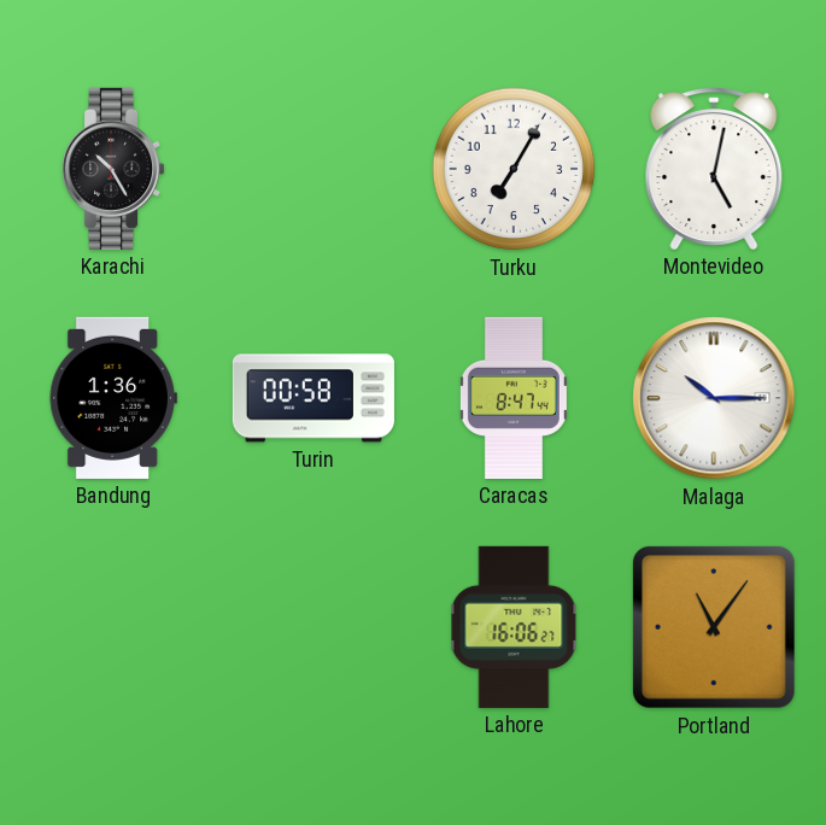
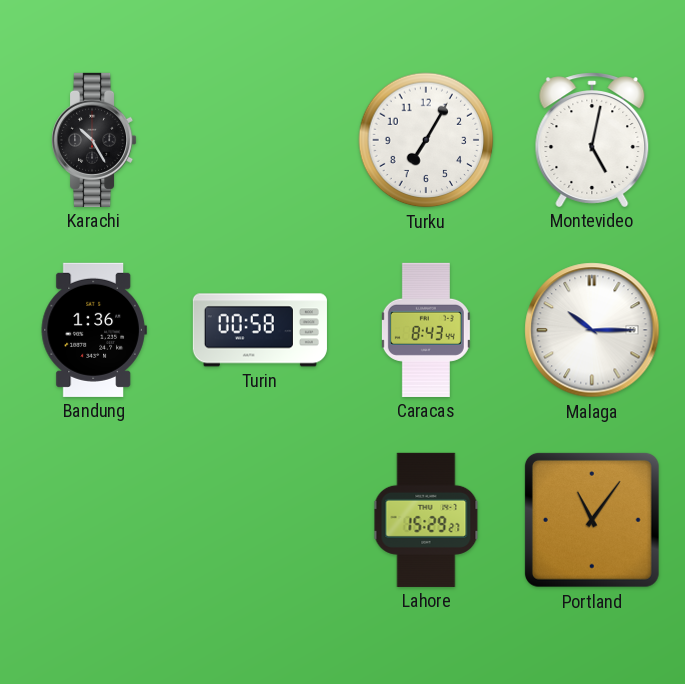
Caracas: 8:47 -> 8:43
Lahore: 16:06 -> 15:29
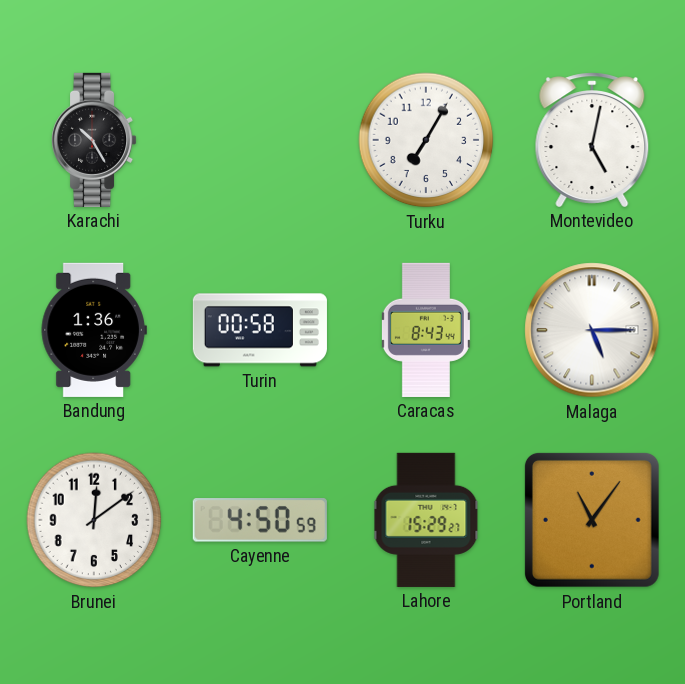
Malaga: 10:15 -> 5:15
Brunei: none -> 12:09
Cayenne: none -> 4:50
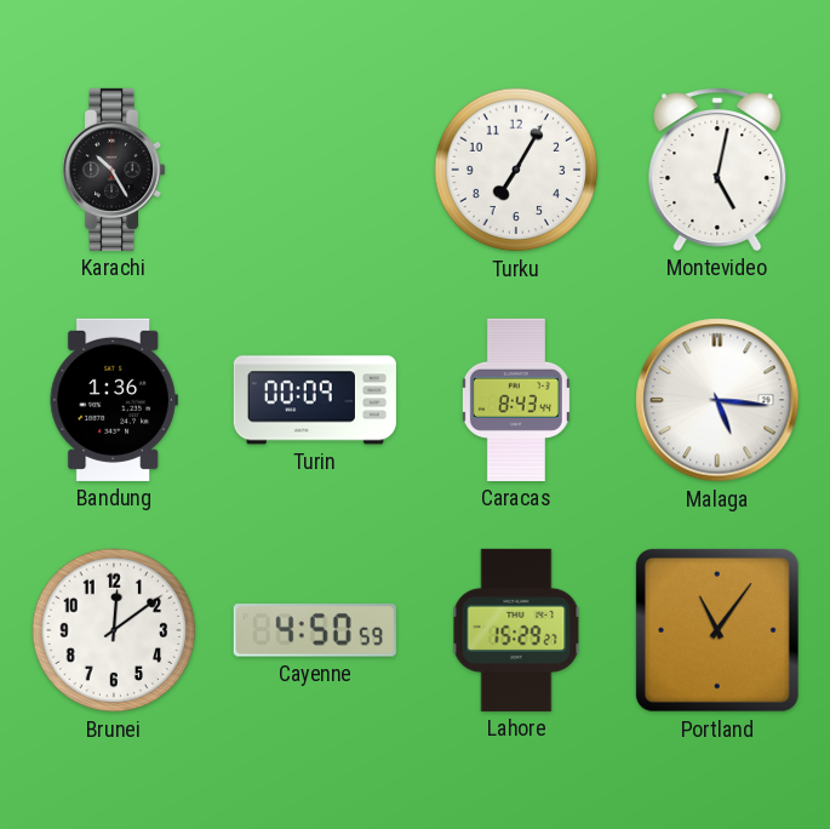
Turin: 00:58 -> 00:09
Malaga: 5:15 -> 5:16
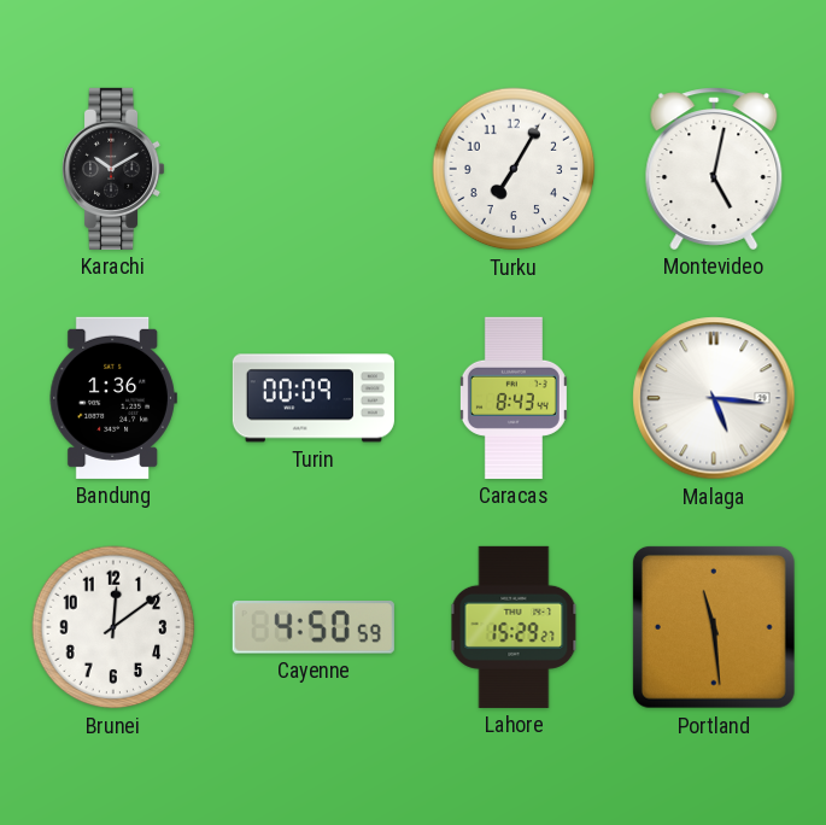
Karachi: 10:25 -> 10:10
Portland: 11:06 -> 11:29
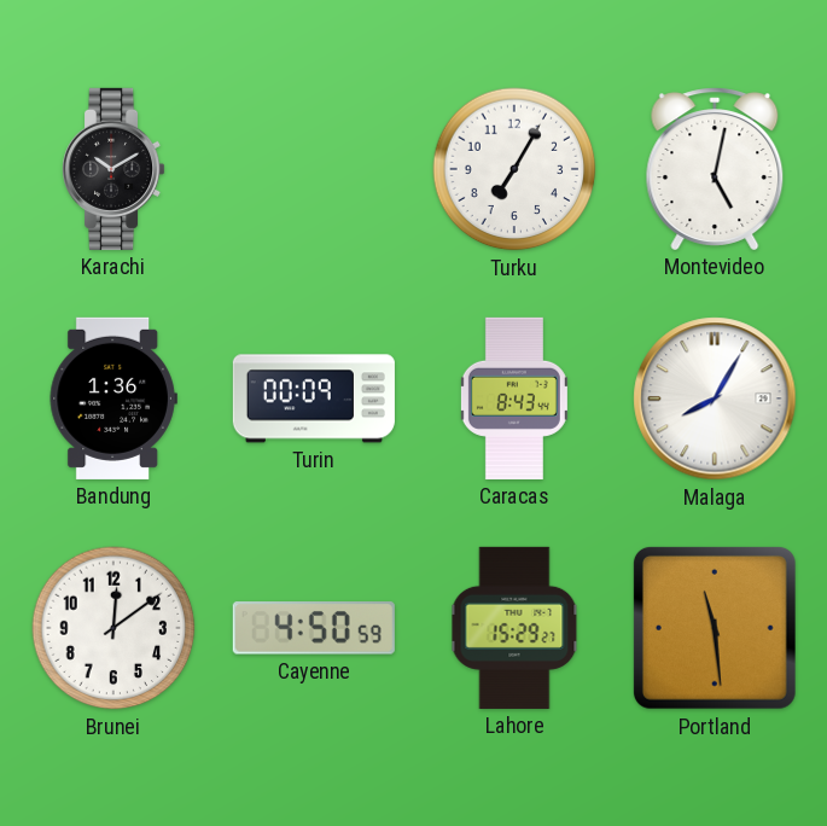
Malaga: 5:16 -> 8:05
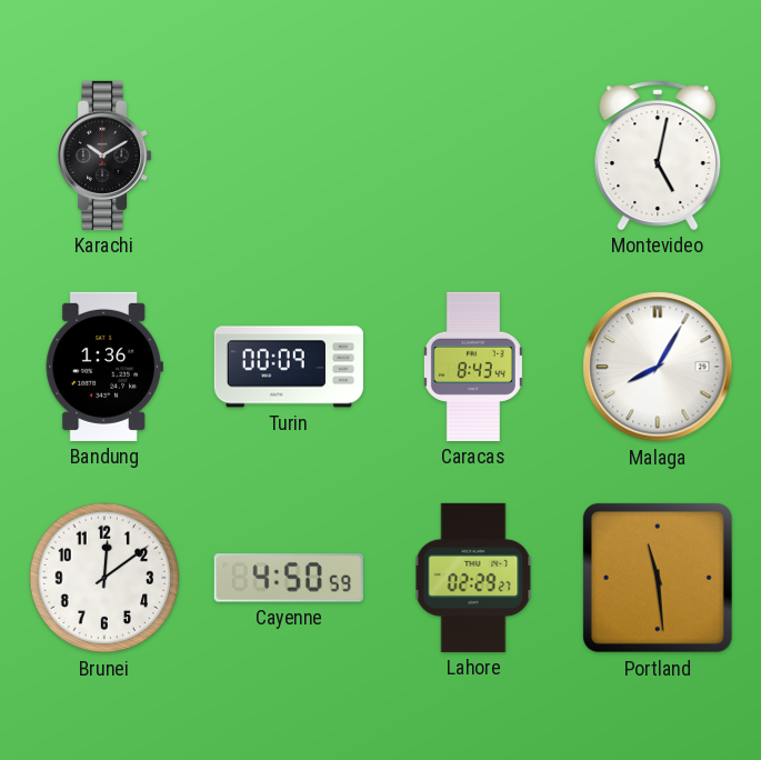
Turku: 7:05 -> none
Lahore: 15:29 -> 02:29
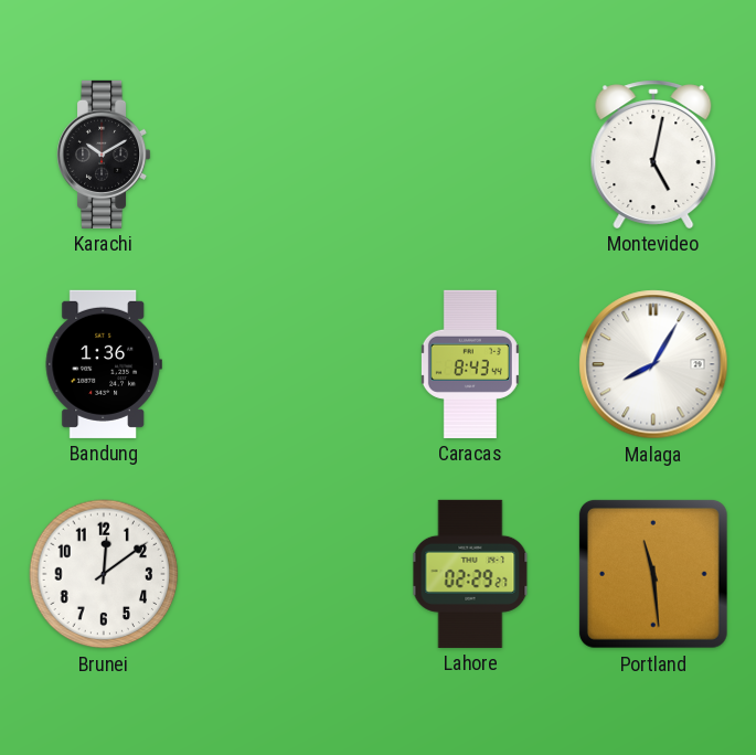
Turin: 00:09 -> none
Cayenne: 4:50 -> none
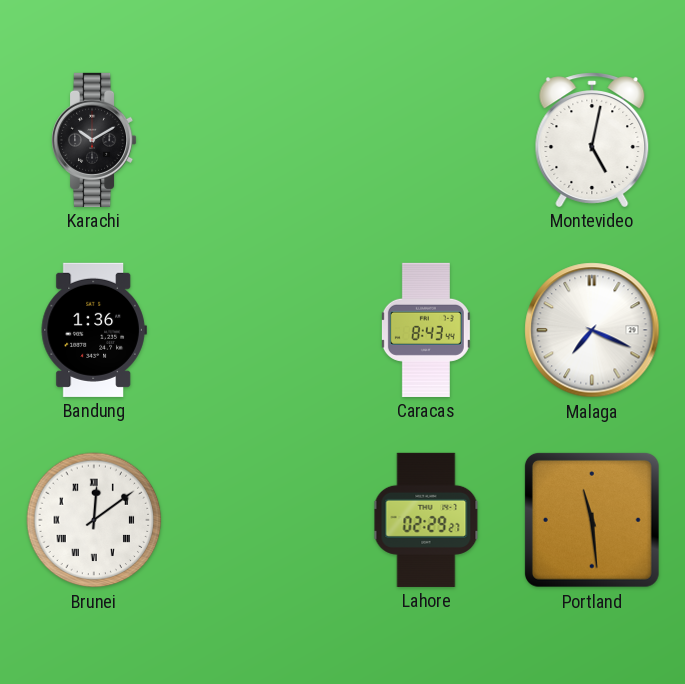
Malaga: 8:05 -> 7:19
Brunei numerals: Arabic -> Roman
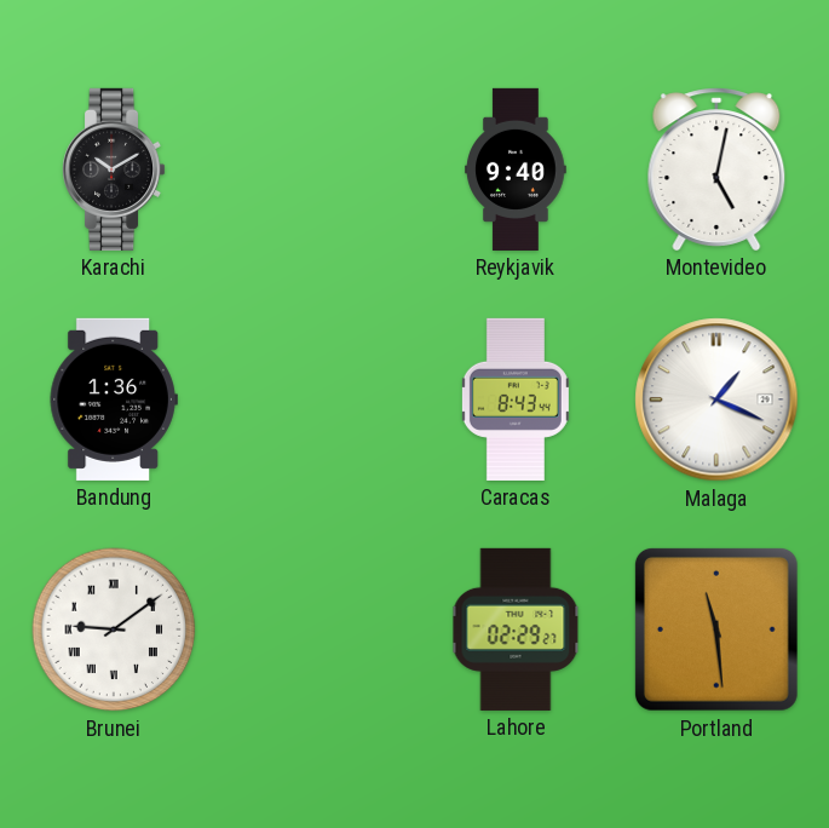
Reykjavik: none -> 9:40
Malaga: 7:19 -> 1:19
Brunei: 12:09 -> 9:09
